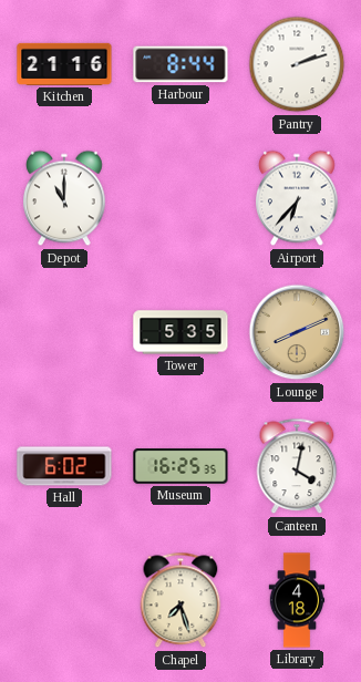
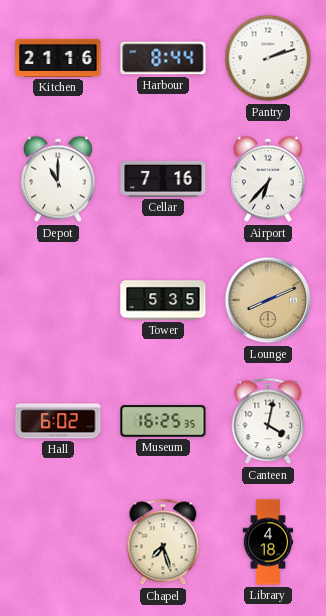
Cellar: none -> 7:16
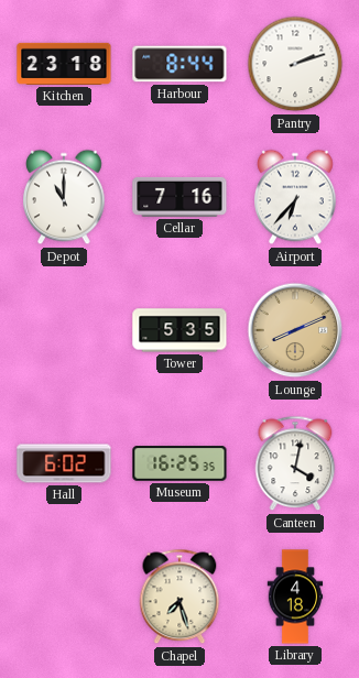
Kitchen: 21:16 -> 23:18
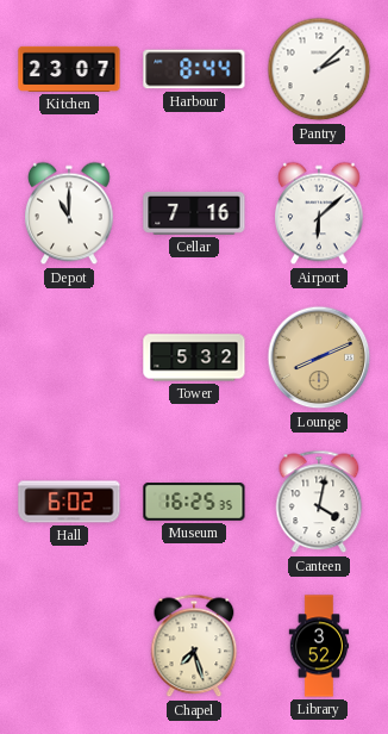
Kitchen: 23:18 -> 23:07
Pantry: 2:12 -> 2:08
Airport: 6:37 -> 6:08
Tower: 5:35 -> 5:32
Library: 4:18 -> 3:52
